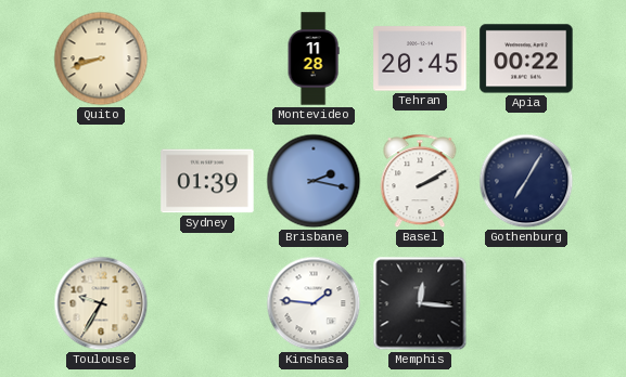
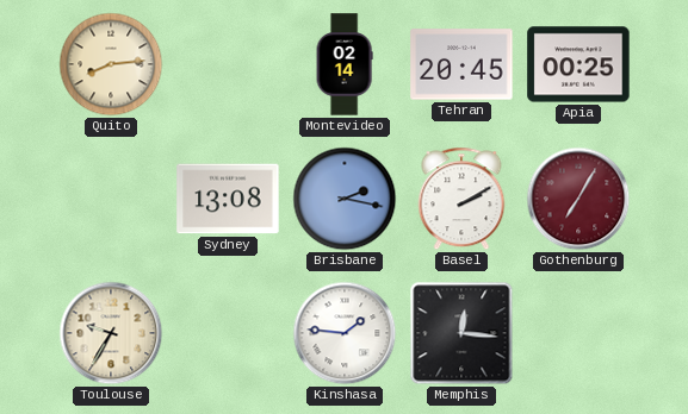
Quito: 8:42 -> 8:14
Montevideo: 11:28 -> 02:14
Apia: 00:22 -> 00:25
Sydney: 01:39 -> 13:08
Gothenburg dial: navy -> burgundy
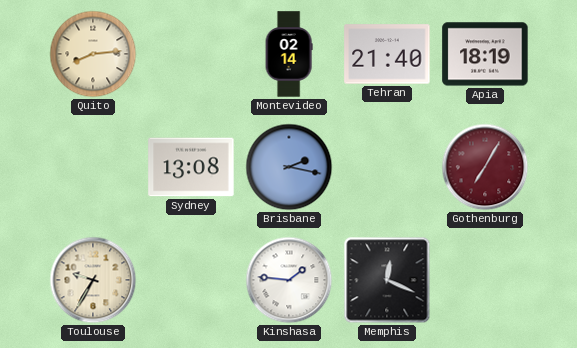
Tehran: 20:45 -> 21:40
Apia: 00:25 -> 18:19
Basel: 2:10 -> none
Memphis: 12:16 -> 12:19
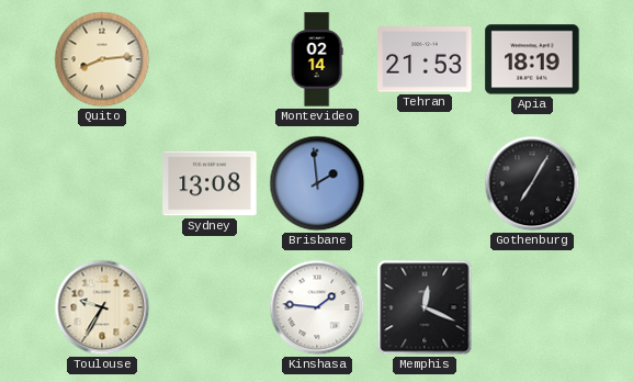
Tehran: 21:40 -> 21:53
Brisbane: 2:17 -> 1:59
Gothenburg dial: burgundy -> black
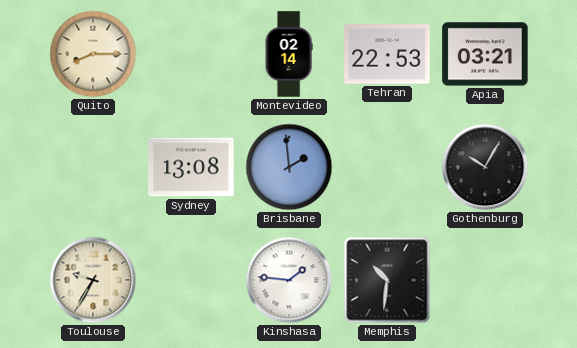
Quito: 8:14 -> 8:15
Tehran: 21:53 -> 22:53
Apia: 18:19 -> 03:21
Gothenburg: 7:05 -> 10:05
Memphis: 12:19 -> 10:31
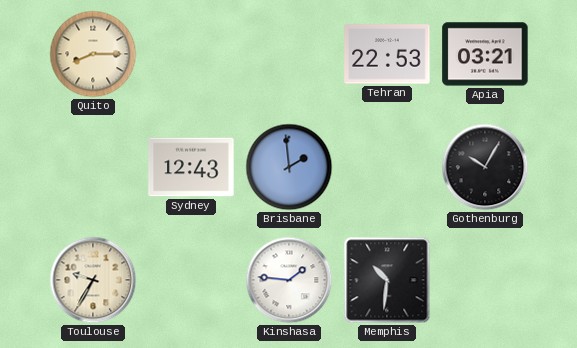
Montevideo: 02:14 -> none
Sydney: 13:08 -> 12:43
